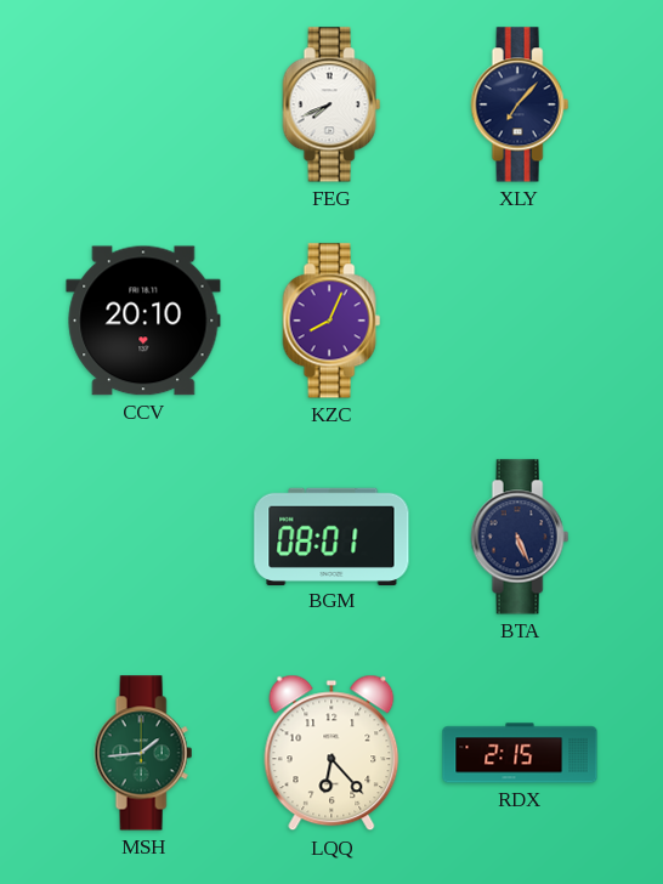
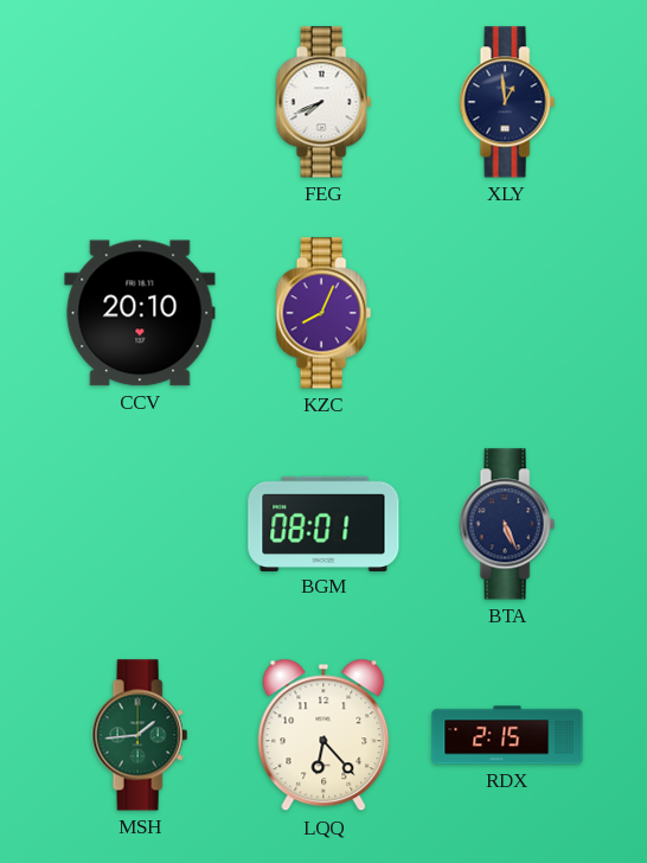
XLY: 7:07 -> 12:59
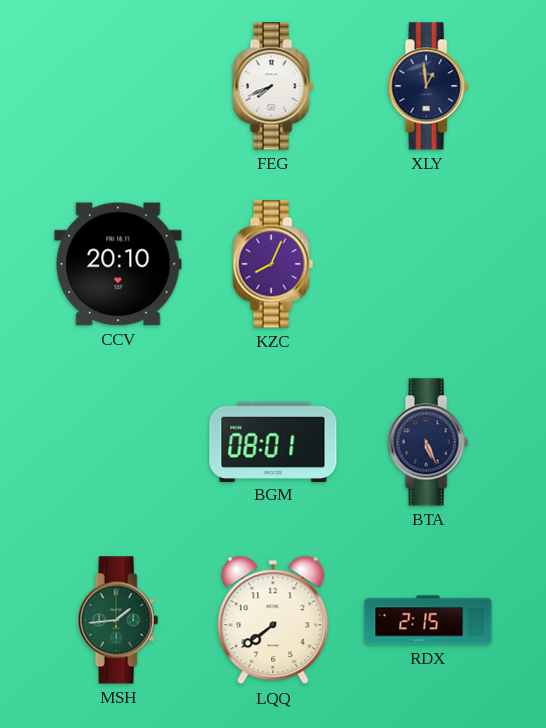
LQQ: 6:23 -> 7:39
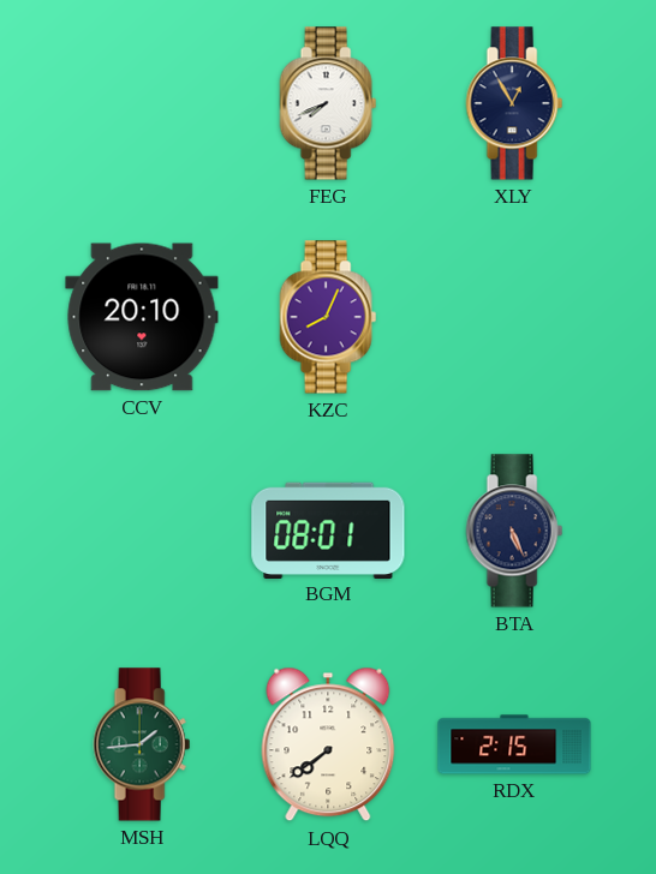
XLY: 12:59 -> 12:55
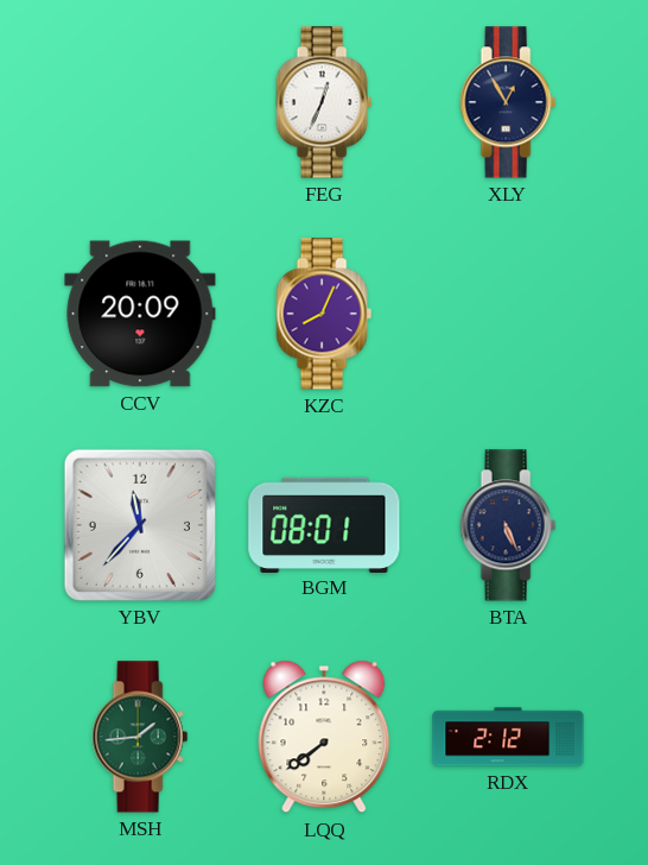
FEG: 7:41 -> 12:34
CCV: 20:10 -> 20:09
YBV: none -> 11:37
RDX: 2:15 -> 2:12
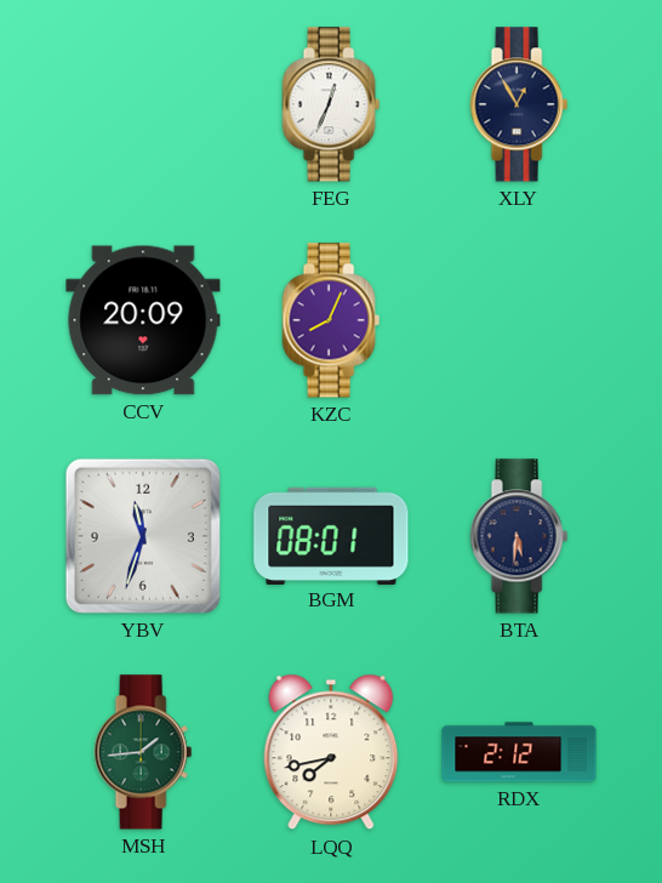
YBV: 11:37 -> 11:33
BTA: 5:26 -> 5:31
LQQ: 7:39 -> 7:43
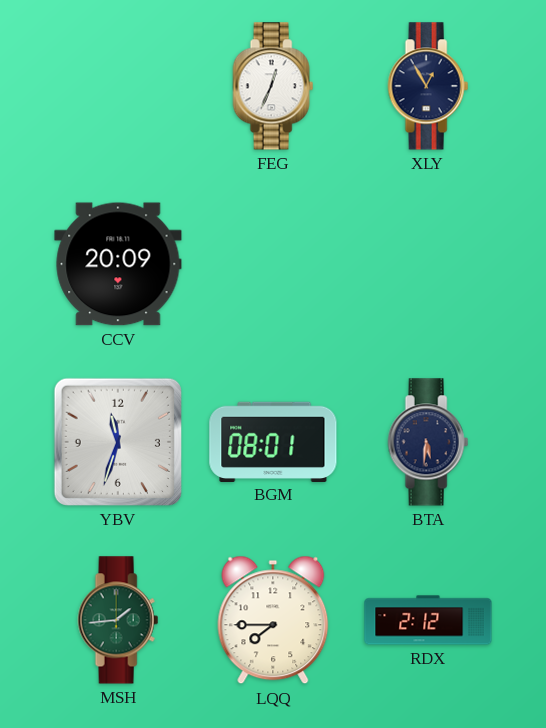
KZC: 8:04 -> none
LQQ: 7:43 -> 7:45
